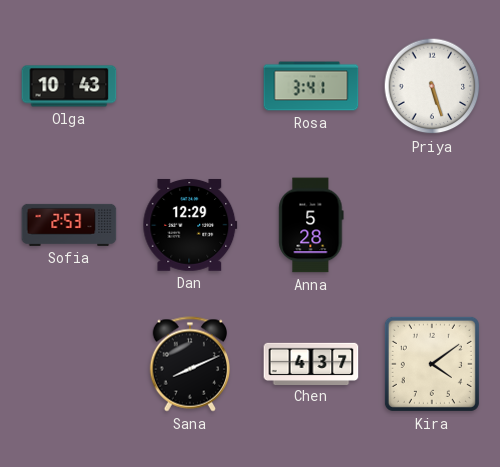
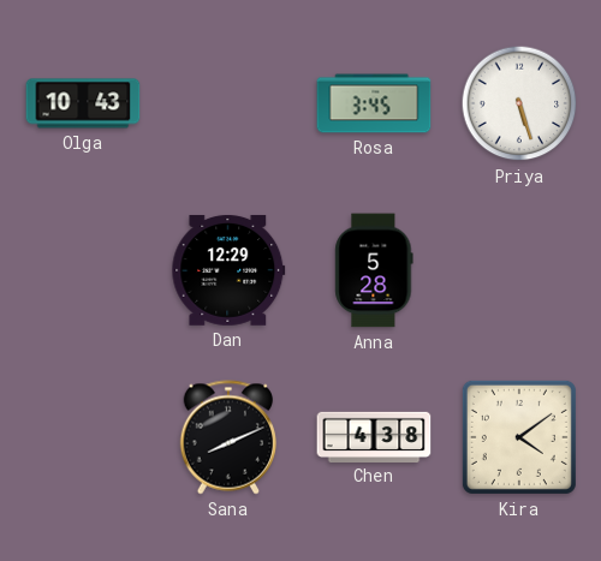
Rosa: 3:41 -> 3:45
Sofia: 2:53 -> none
Chen: 4:37 -> 4:38
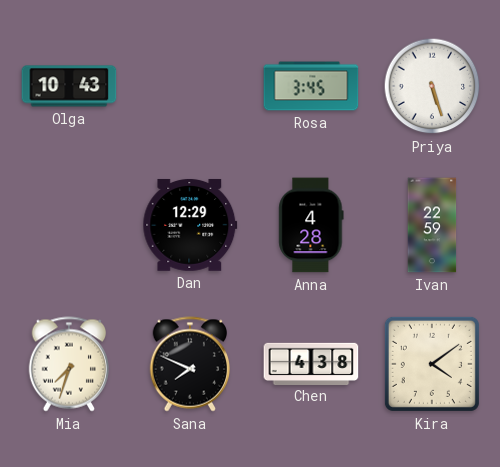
Anna: 5:28 -> 4:28
Ivan: none -> 22:59
Mia: none -> 7:33
Sana: 8:11 -> 7:49
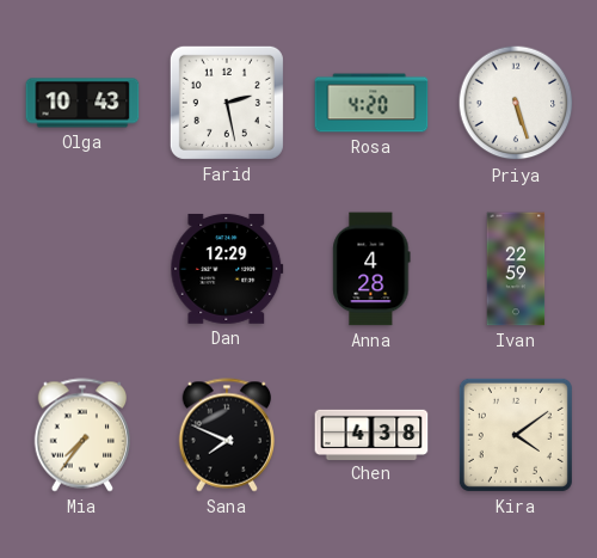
Farid: none -> 2:28
Rosa: 3:45 -> 4:20
Mia: 7:33 -> 7:36
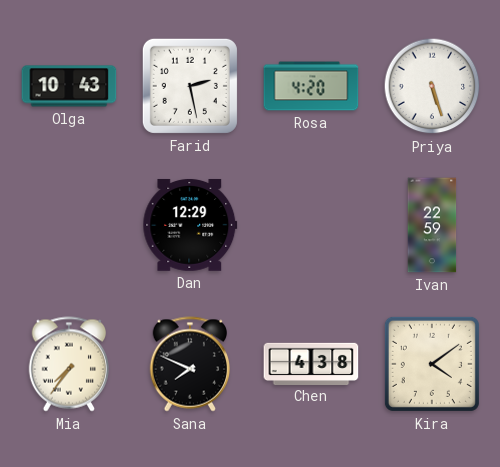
Anna: 4:28 -> none
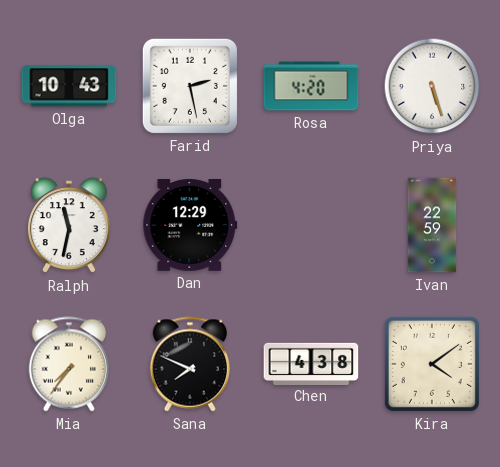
Ralph: none -> 11:32
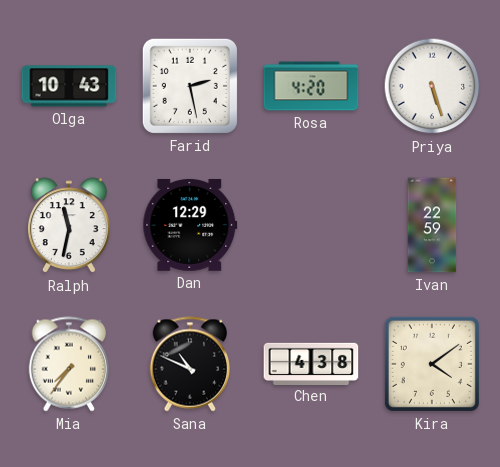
Sana: 7:49 -> 10:49
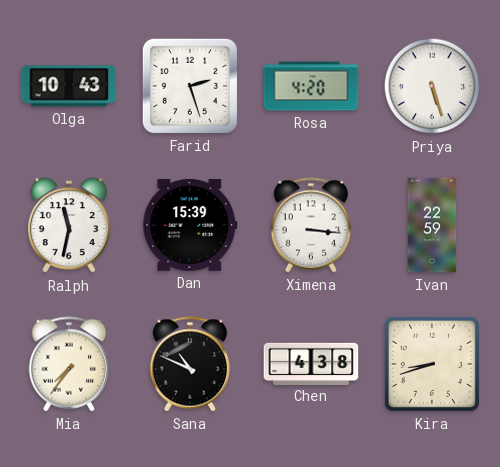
Farid: 2:28 -> 2:27
Dan: 12:29 -> 15:39
Ximena: none -> 3:16
Kira: 4:09 -> 8:42
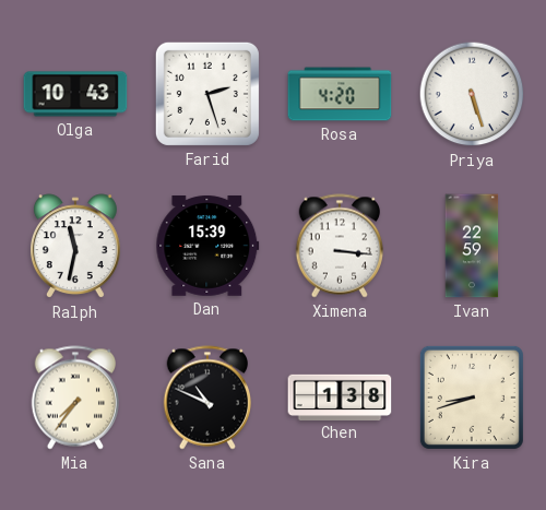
Chen: 4:38 -> 1:38
